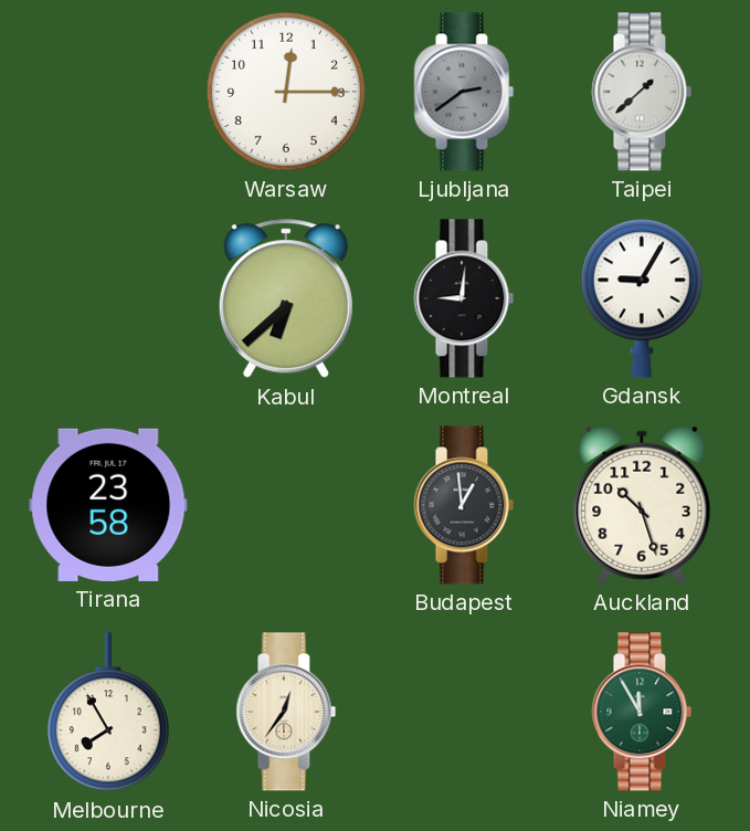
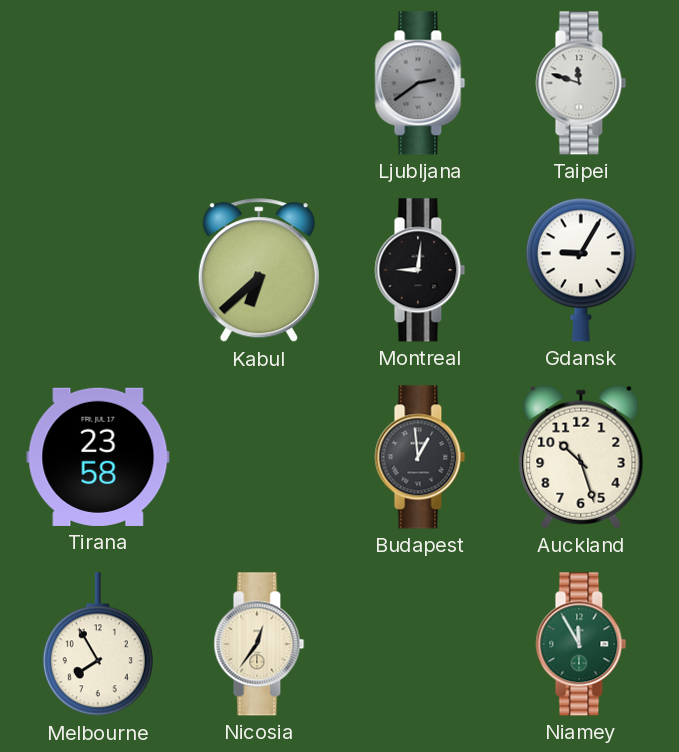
Warsaw: 12:15 -> none
Taipei: 1:38 -> 11:48
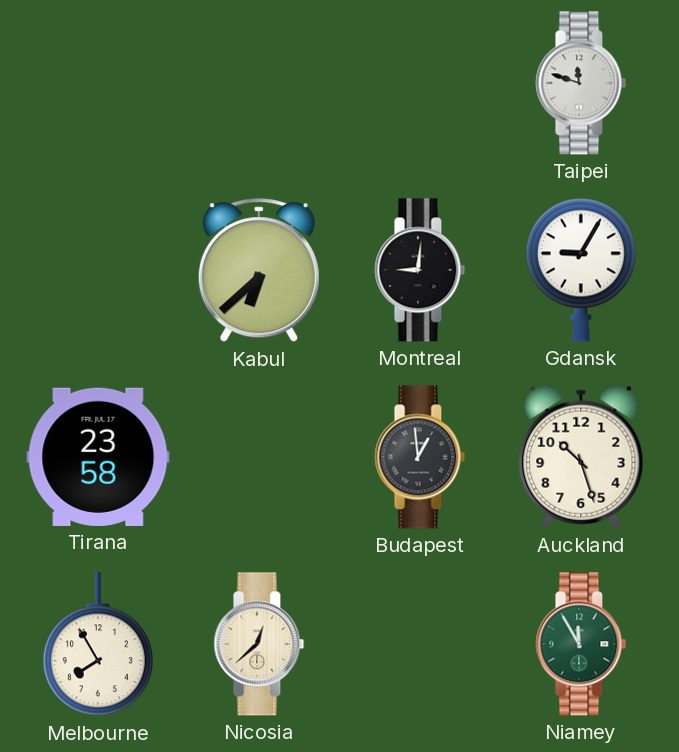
Ljubljana: 2:39 -> none
Nicosia: 12:36 -> 12:38
